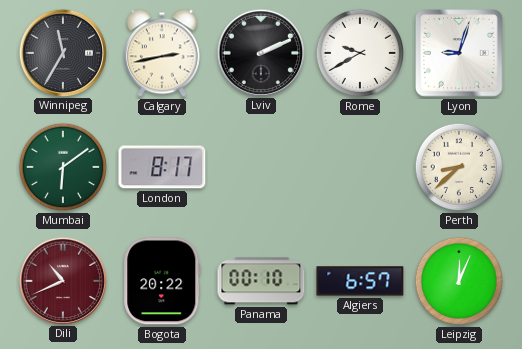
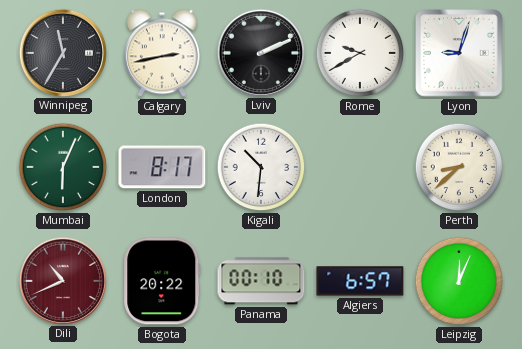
Mumbai: 6:09 -> 6:04
Kigali: none -> 10:31
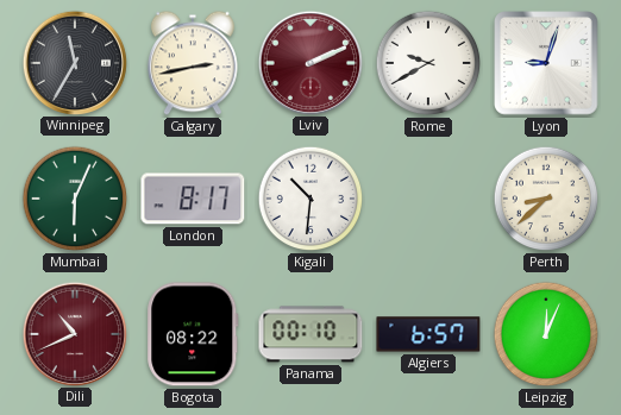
Lviv dial: black -> burgundy
Bogota: 20:22 -> 08:22
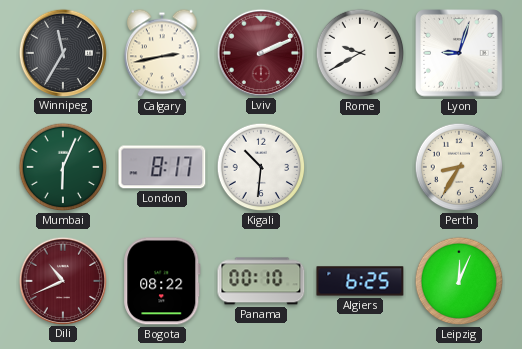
Perth: 8:38 -> 8:35
Algiers: 6:57 -> 6:25
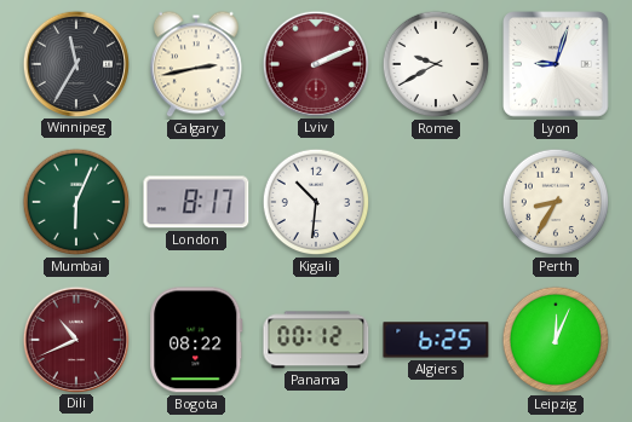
Panama: 00:10 -> 00:12
